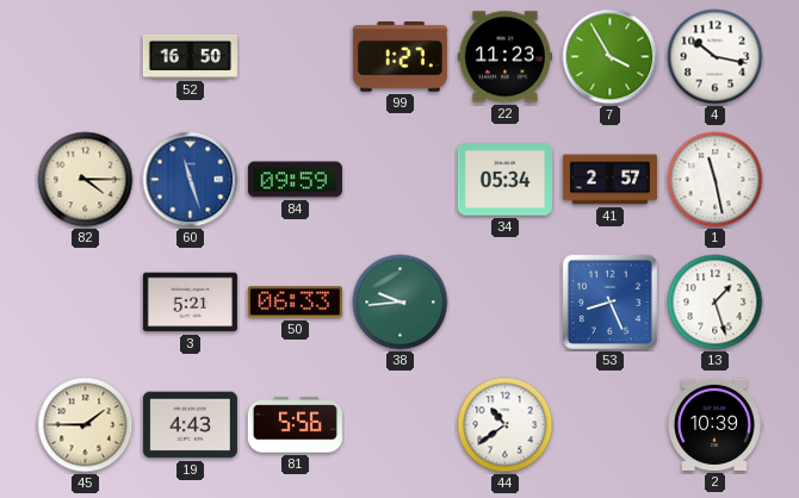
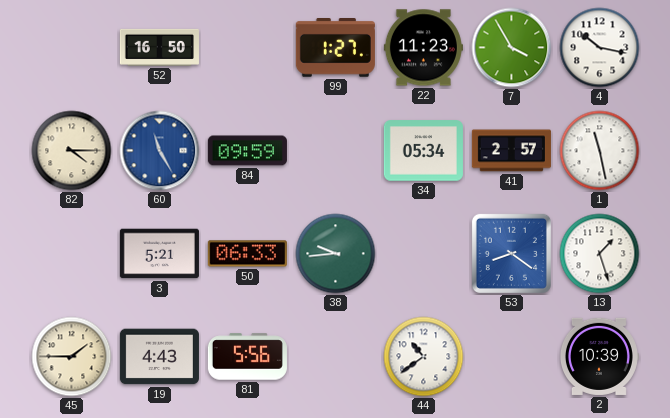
60: 11:27 -> 11:25
53: 8:26 -> 8:21
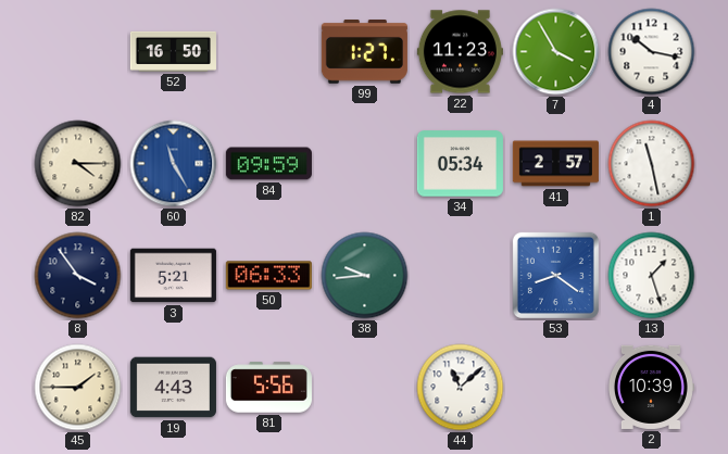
8: none -> 3:54
44: 10:39 -> 11:08
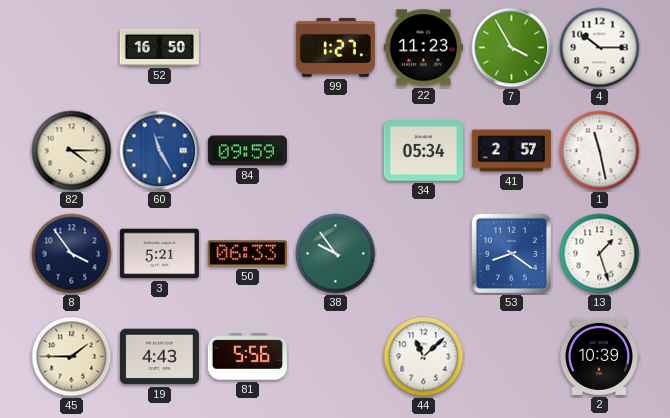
4: 10:17 -> 10:15
38: 9:44 -> 9:54
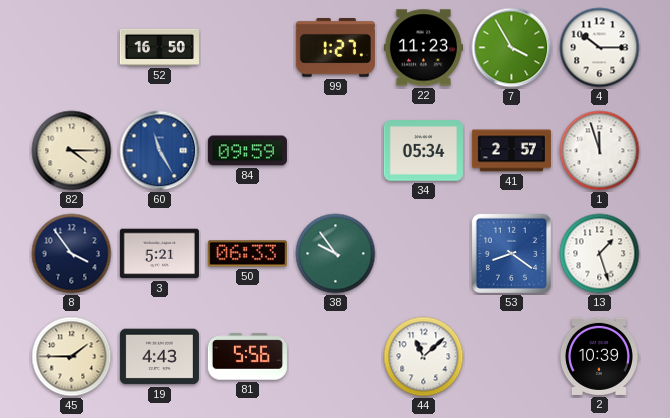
1: 11:28 -> 11:57
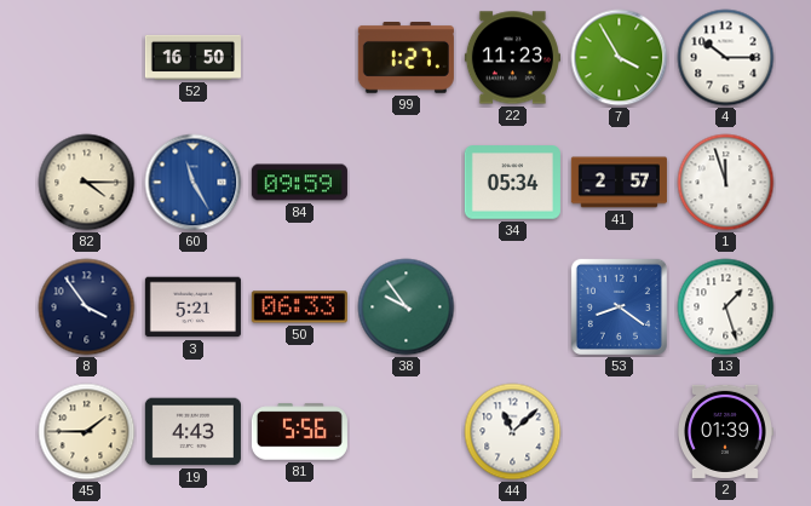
2: 10:39 -> 01:39
